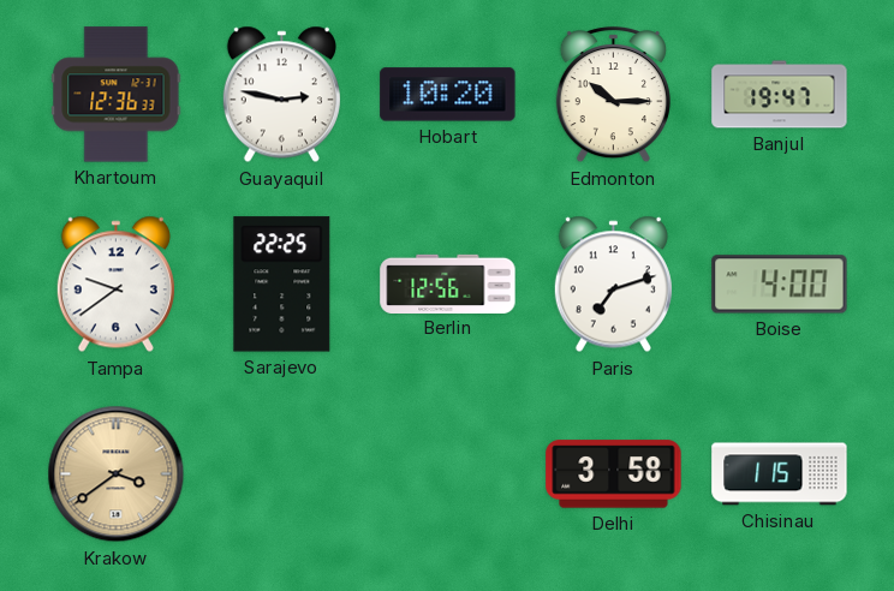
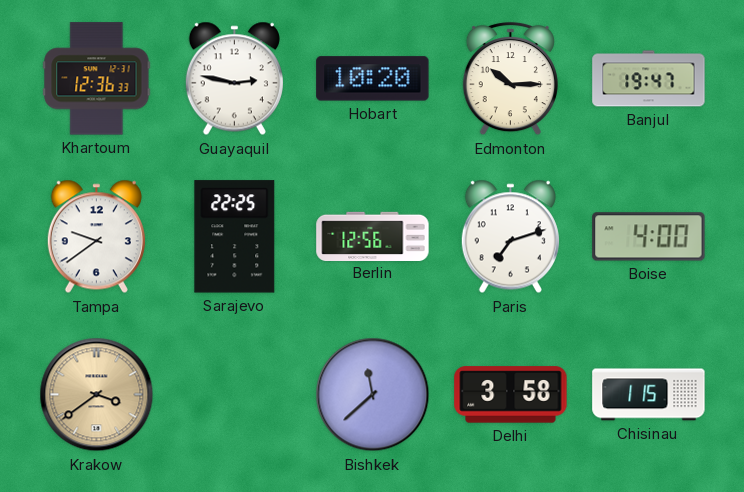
Bishkek: none -> 11:38
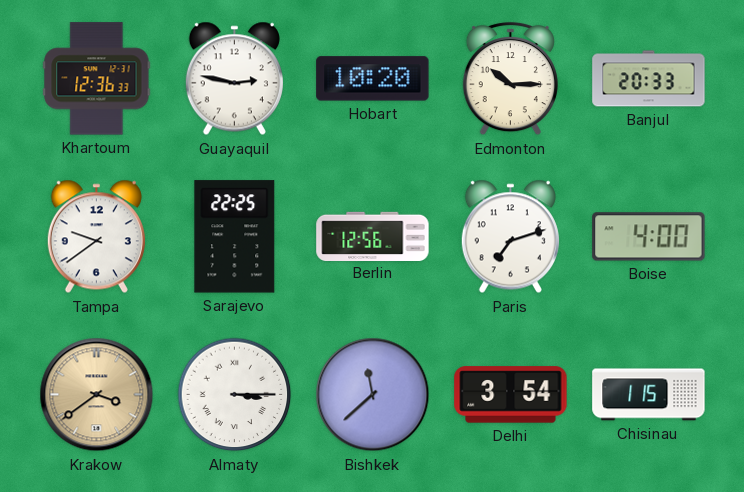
Banjul: 19:47 -> 20:33
Almaty: none -> 3:15
Delhi: 3:58 -> 3:54
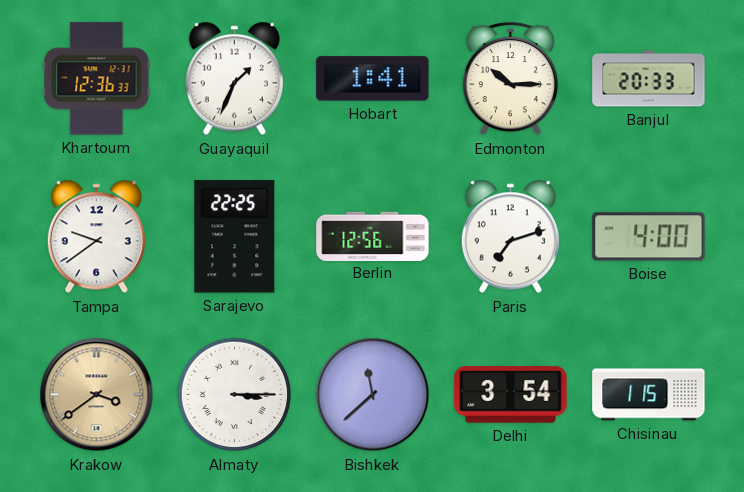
Guayaquil: 2:47 -> 1:34
Hobart: 10:20 -> 1:41
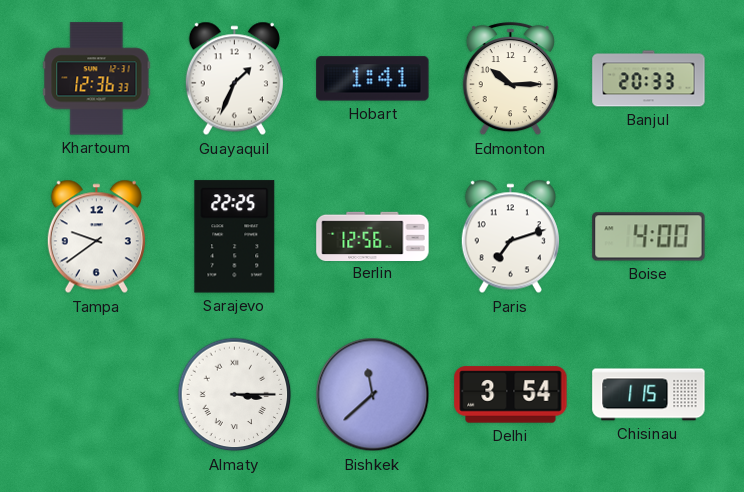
Krakow: 3:39 -> none
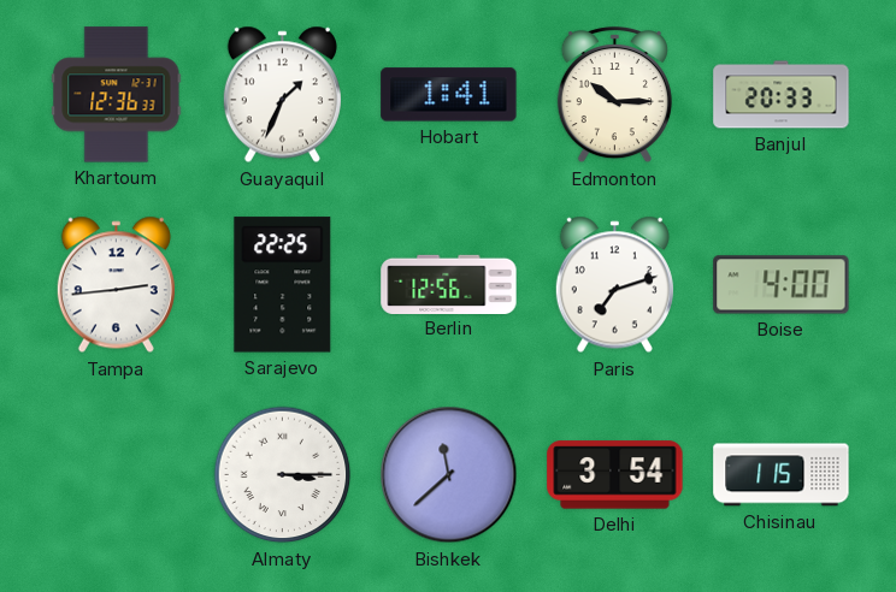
Tampa: 9:39 -> 2:44
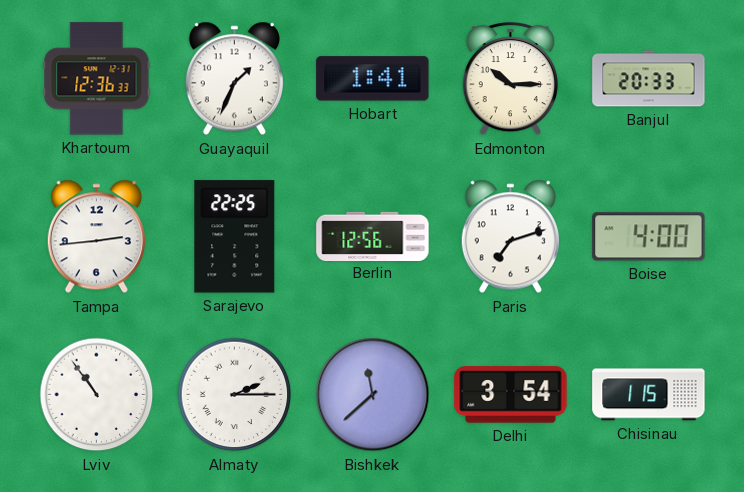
Lviv: none -> 10:54
Almaty: 3:15 -> 2:15
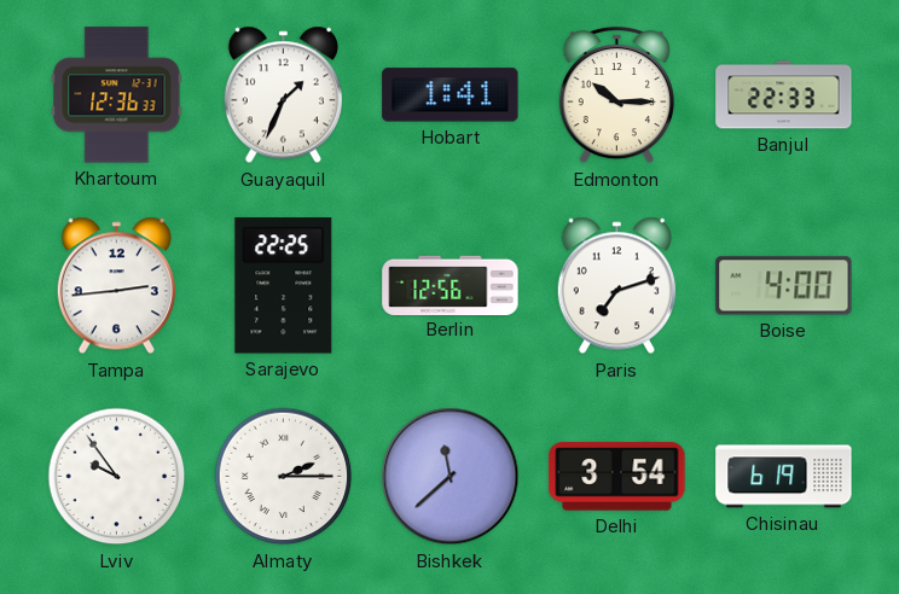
Banjul: 20:33 -> 22:33
Lviv: 10:54 -> 9:54
Chisinau: 1:15 -> 6:19
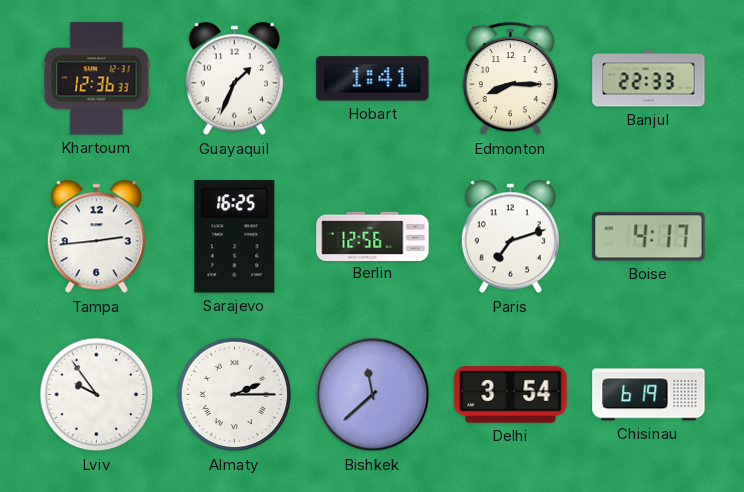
Edmonton: 10:15 -> 8:15
Sarajevo: 22:25 -> 16:25
Boise: 4:00 -> 4:17
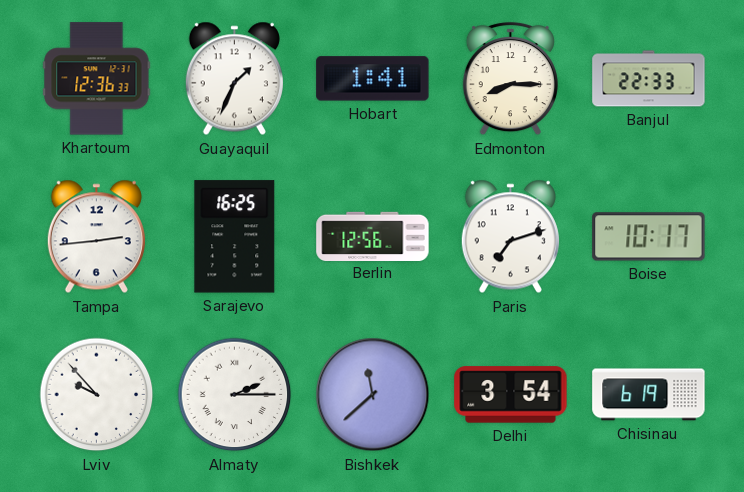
Boise: 4:17 -> 10:17
Lviv: 9:54 -> 9:53
